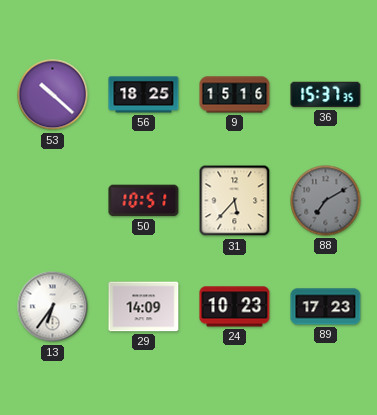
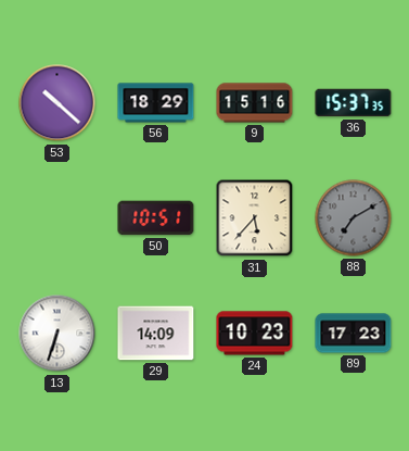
56: 18:25 -> 18:29
13: 6:36 -> 6:33
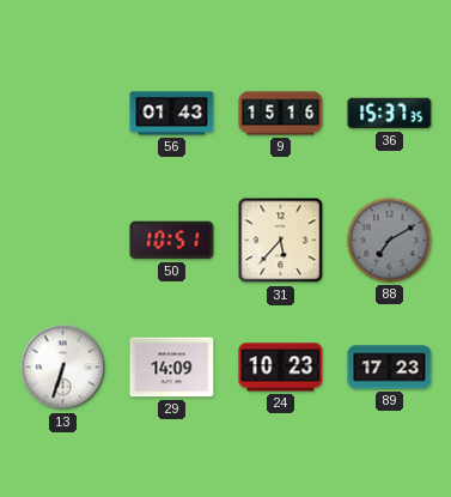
53: 10:22 -> none
56: 18:29 -> 01:43
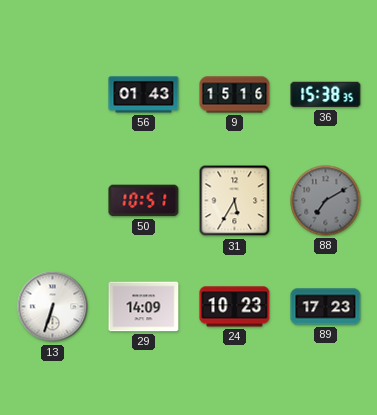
36: 15:37 -> 15:38
31: 5:37 -> 5:35
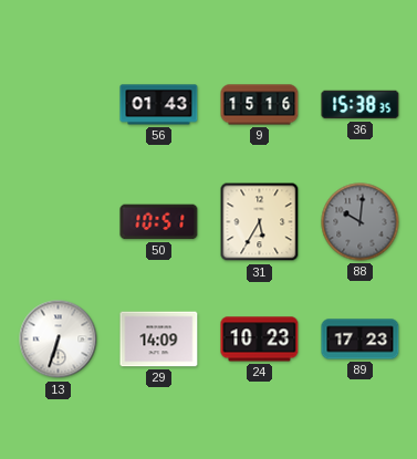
88: 7:10 -> 10:01
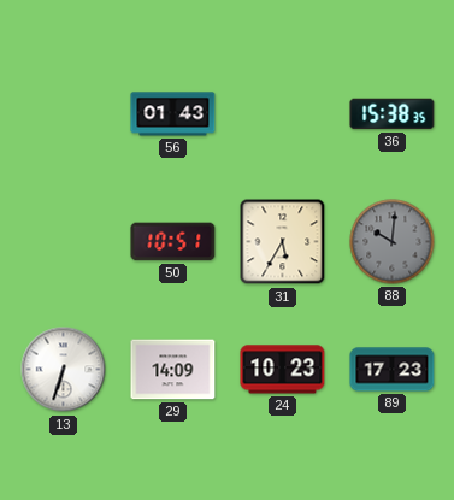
9: 15:16 -> none
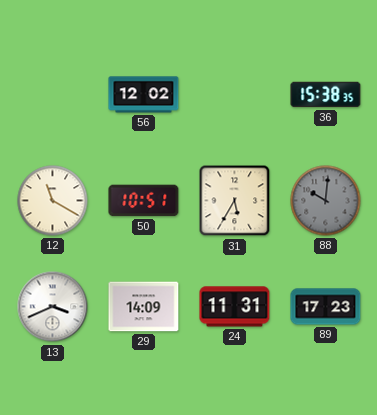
56: 01:43 -> 12:02
12: none -> 11:20
13: 6:33 -> 3:41
24: 10:23 -> 11:31
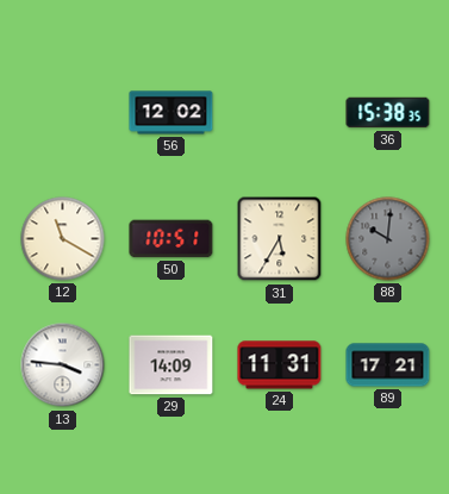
13: 3:41 -> 3:46
89: 17:23 -> 17:21
